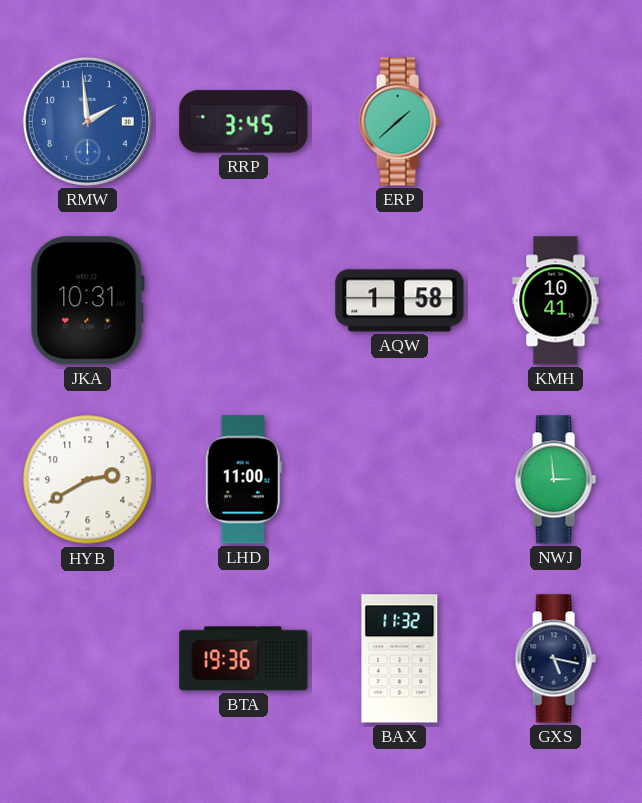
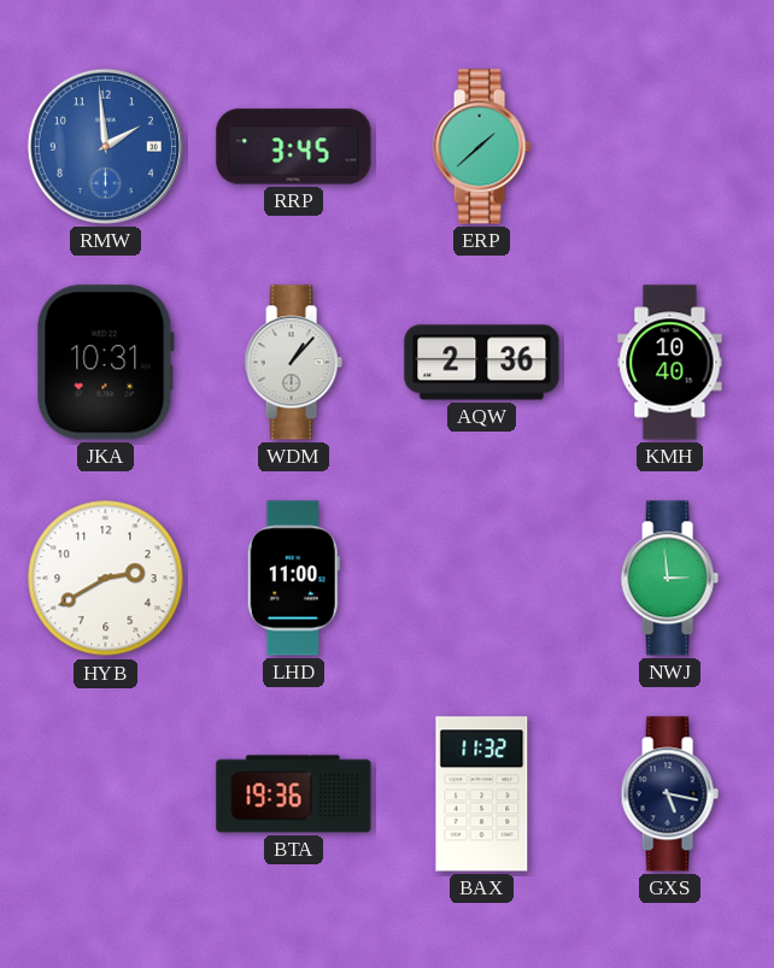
WDM: none -> 1:07
AQW: 1:58 -> 2:36
KMH: 10:41 -> 10:40
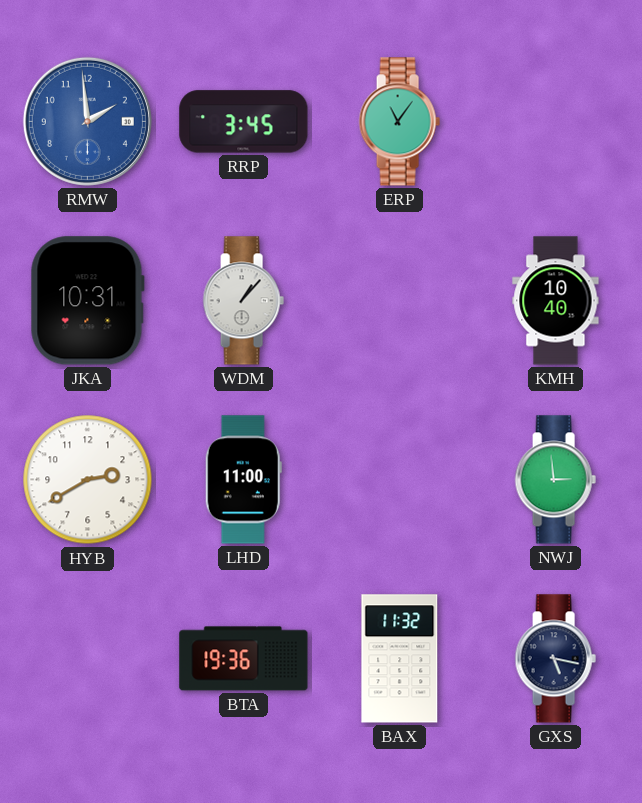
ERP: 1:38 -> 11:06
AQW: 2:36 -> none
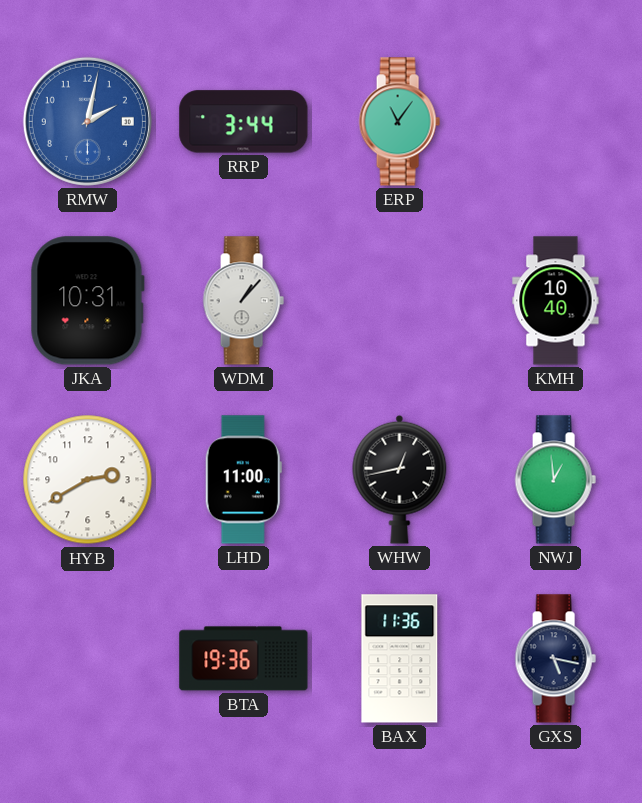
RMW: 1:59 -> 2:02
RRP: 3:45 -> 3:44
WHW: none -> 12:43
NWJ: 2:59 -> 12:59
BAX: 11:32 -> 11:36
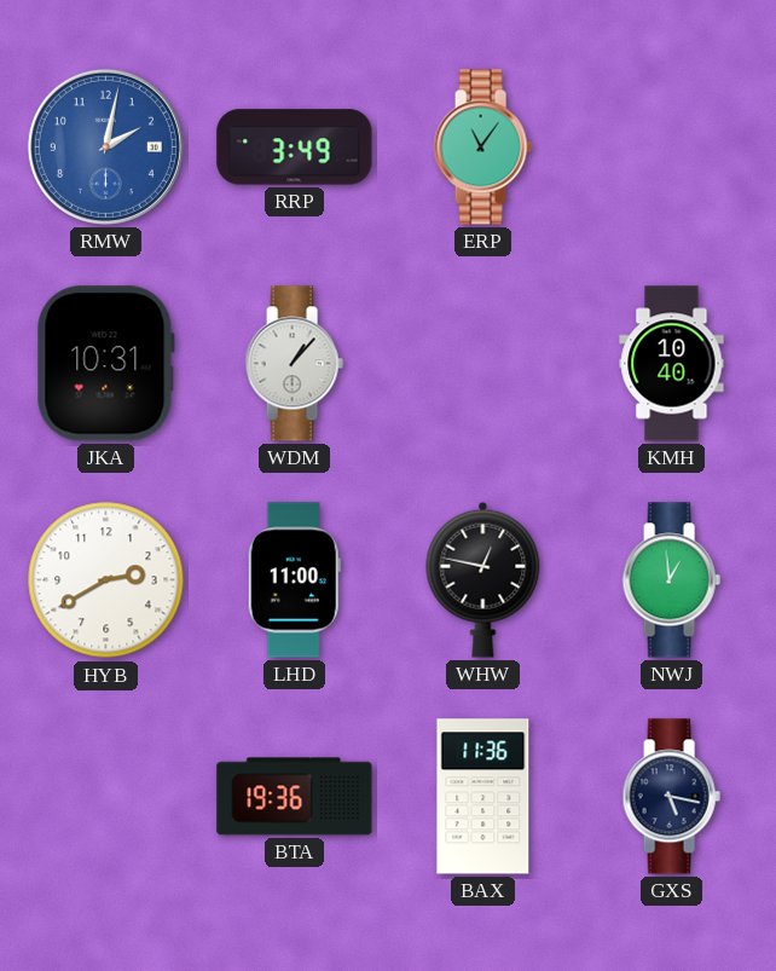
RRP: 3:44 -> 3:49
WHW: 12:43 -> 12:47
